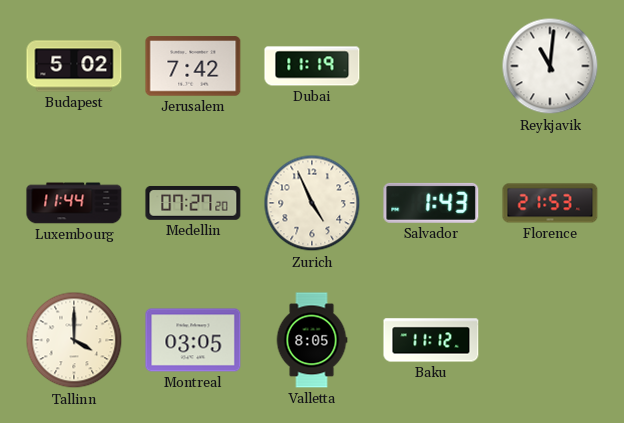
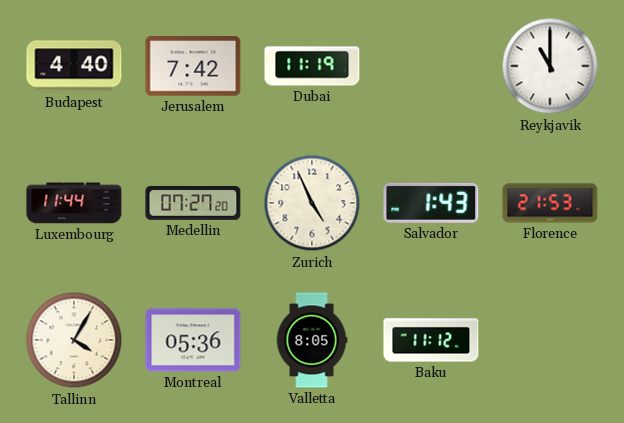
Budapest: 5:02 -> 4:40
Reykjavik: 11:01 -> 11:00
Tallinn: 4:00 -> 4:05
Montreal: 03:05 -> 05:36
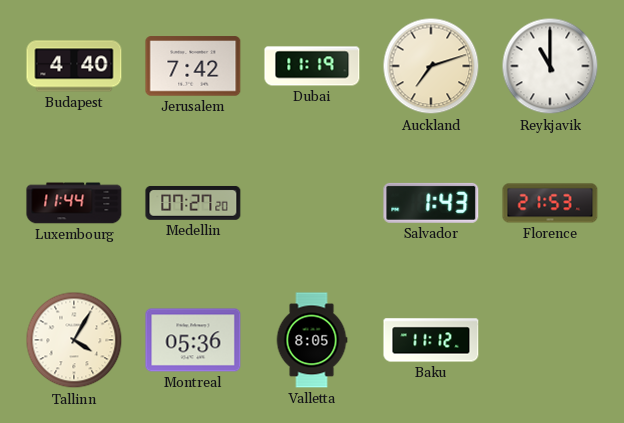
Auckland: none -> 7:12
Zurich: 4:56 -> none
